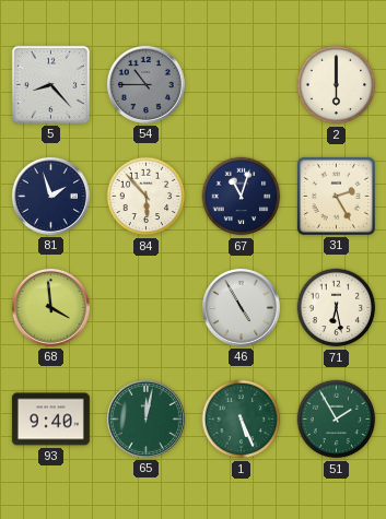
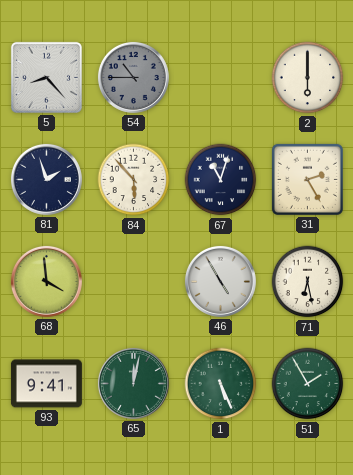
93: 9:40 -> 9:41
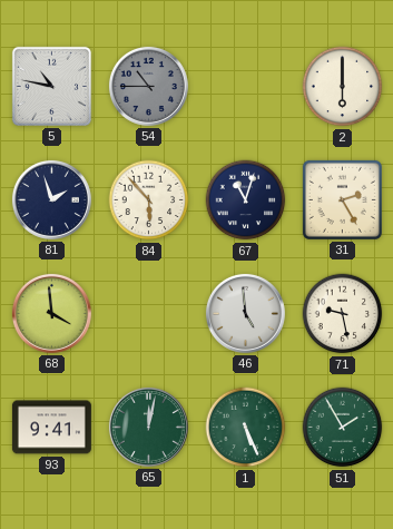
5: 8:23 -> 10:47
46: 4:55 -> 4:59
71: 6:28 -> 9:28
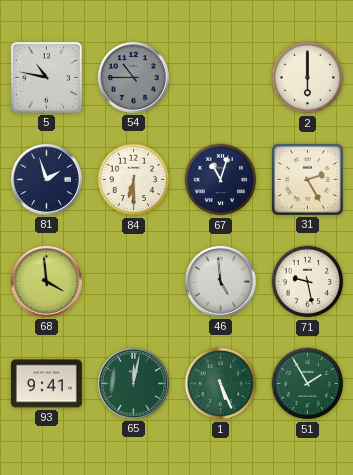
84: 5:53 -> 6:30
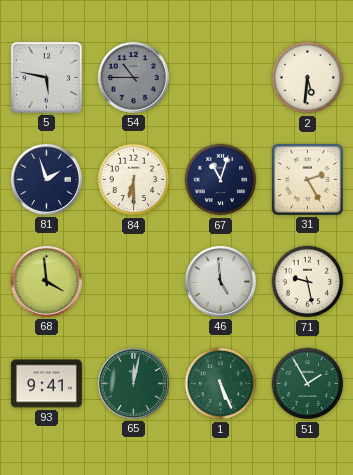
5: 10:47 -> 5:47
2: 6:00 -> 5:31
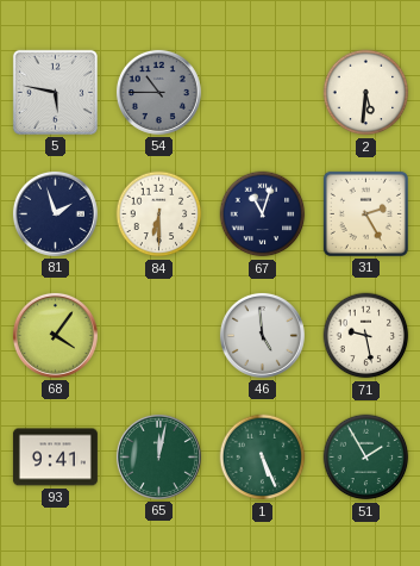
68: 3:59 -> 4:06
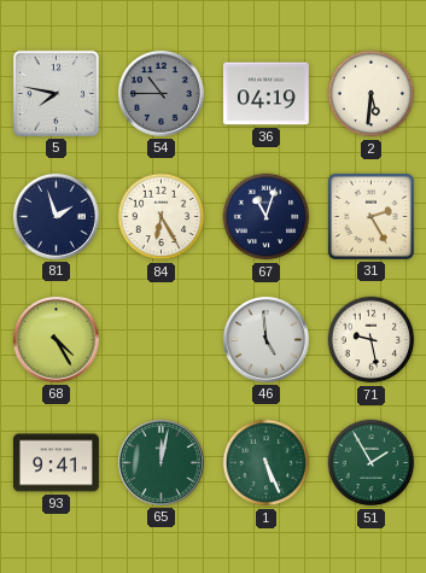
5: 5:47 -> 7:47
36: none -> 04:19
84: 6:30 -> 6:25
68: 4:06 -> 4:25
